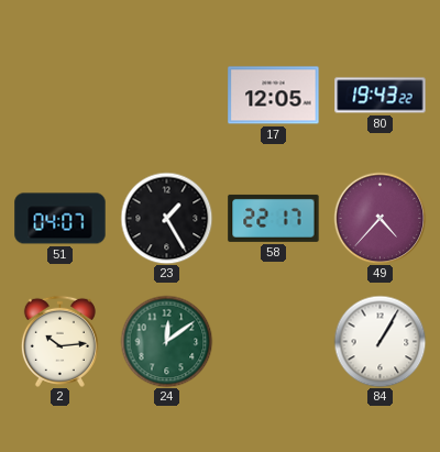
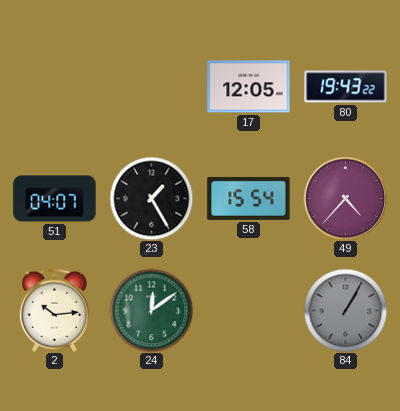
58: 22:17 -> 15:54
84 dial: white -> grey
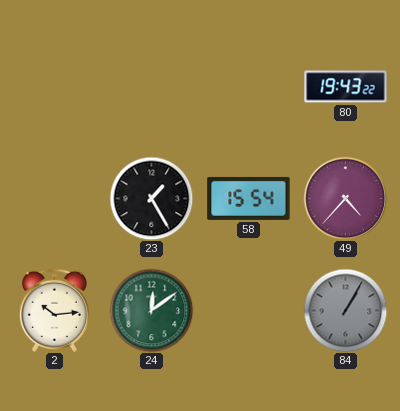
17: 12:05 -> none
51: 04:07 -> none
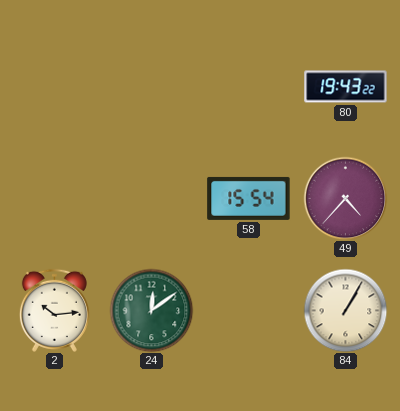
23: 1:25 -> none
84 dial: grey -> cream
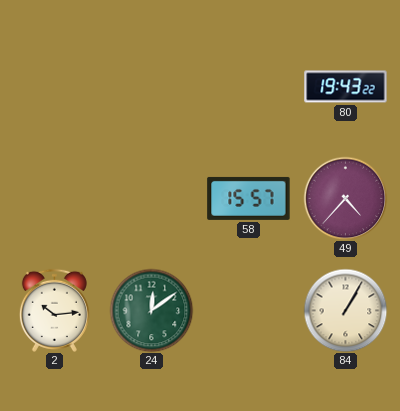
58: 15:54 -> 15:57
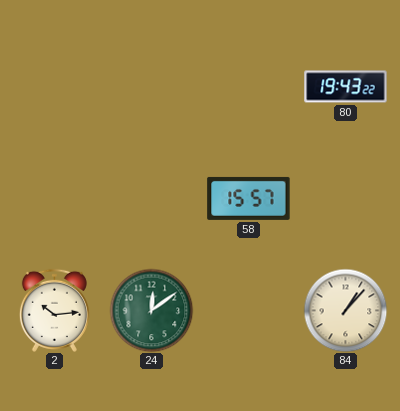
49: 4:37 -> none
84: 1:05 -> 1:07
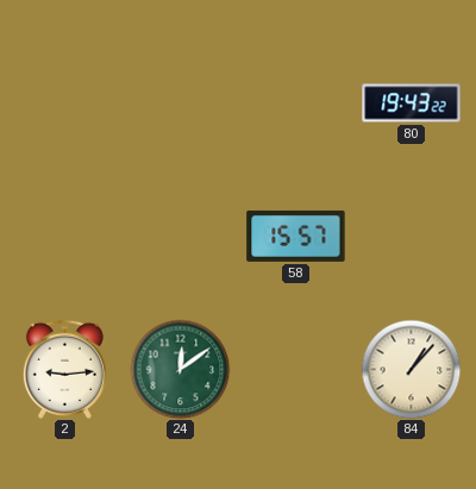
2: 10:14 -> 9:14
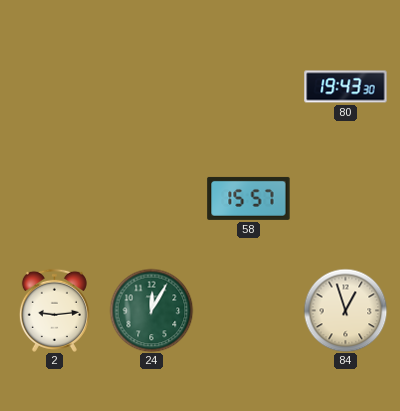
80: 19:43:22 -> 19:43:30
24: 12:09 -> 12:05
84: 1:07 -> 12:57
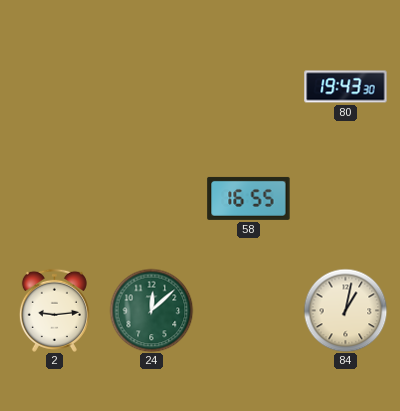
58: 15:57 -> 16:55
24: 12:05 -> 12:08
84: 12:57 -> 1:02
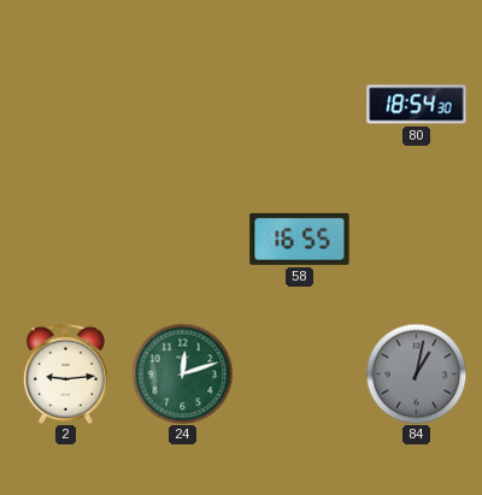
80: 19:43 -> 18:54
24: 12:08 -> 12:12
84 dial: cream -> grey
